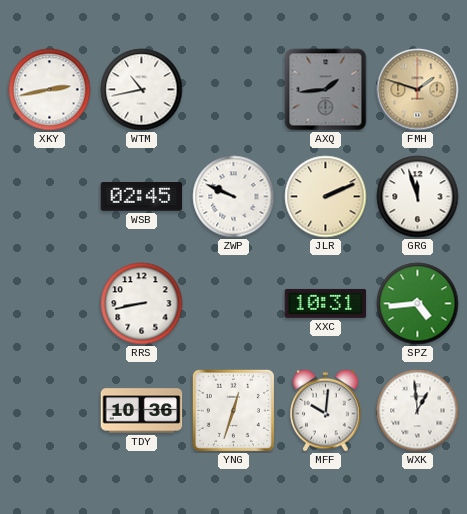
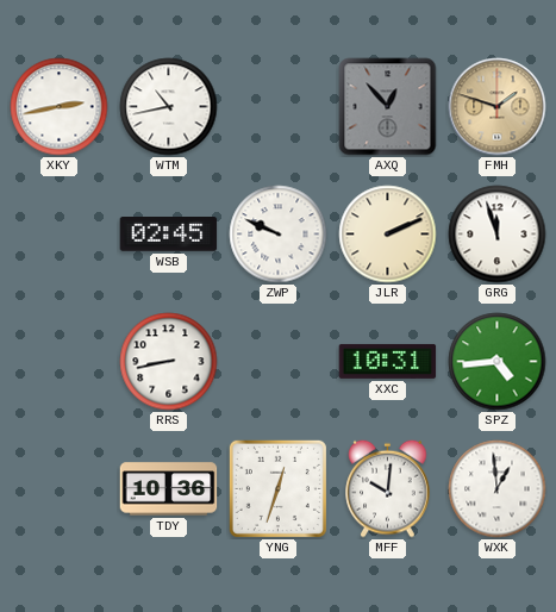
AXQ: 1:44 -> 12:53
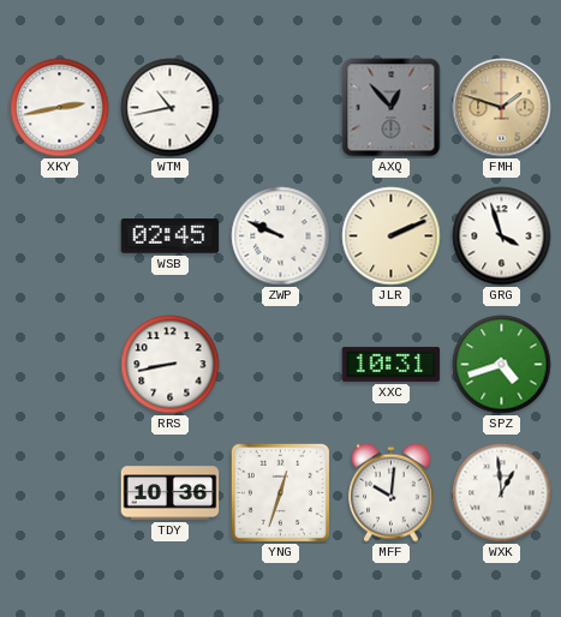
GRG: 11:57 -> 3:57
SPZ: 4:44 -> 4:42
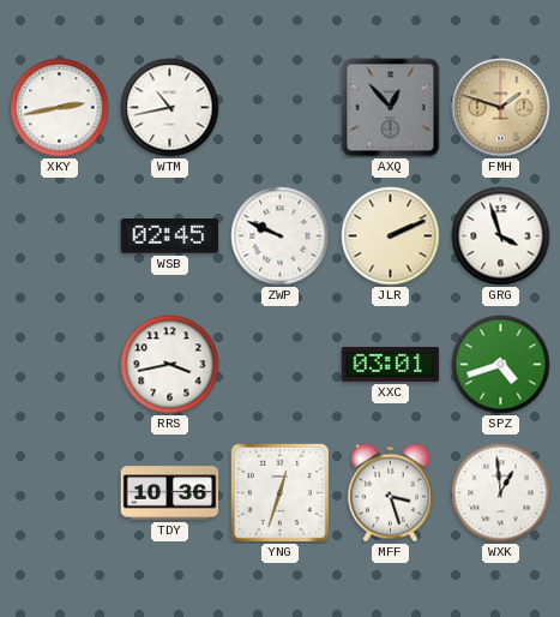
RRS: 8:43 -> 3:43
XXC: 10:31 -> 03:01
MFF: 10:01 -> 3:27
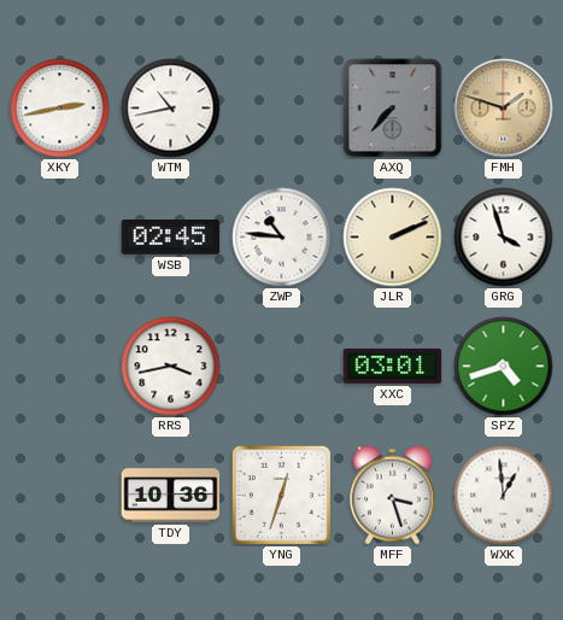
AXQ: 12:53 -> 7:37
ZWP: 9:49 -> 10:46
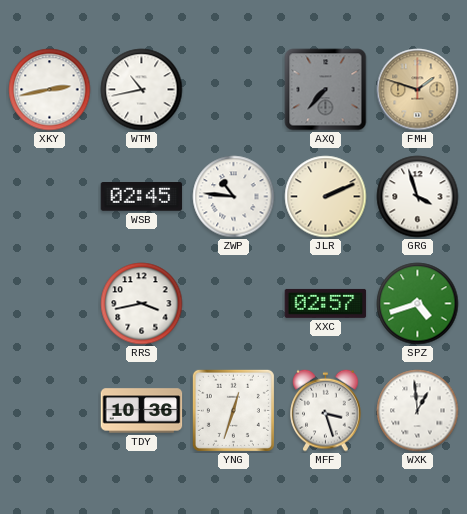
XXC: 03:01 -> 02:57
